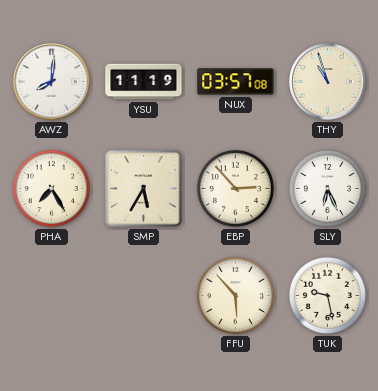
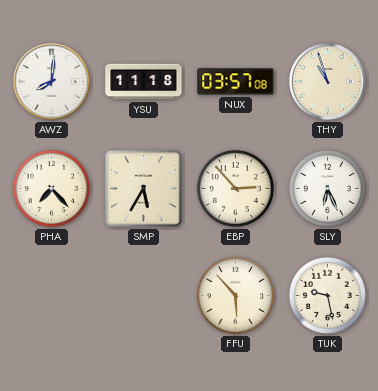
YSU: 11:19 -> 11:18
PHA: 7:25 -> 7:23
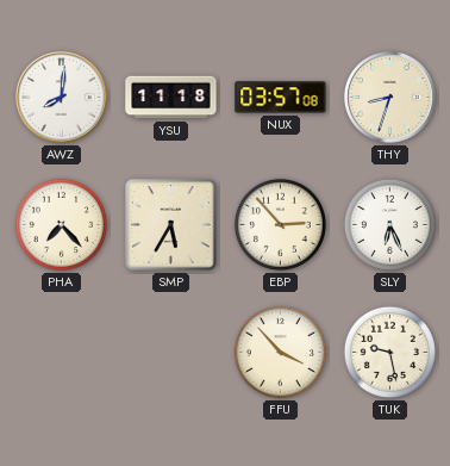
THY: 10:57 -> 8:33
FFU: 5:53 -> 3:53
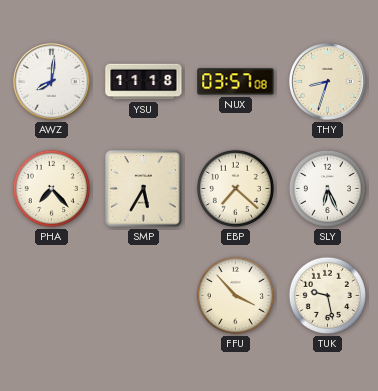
EBP: 2:53 -> 7:22
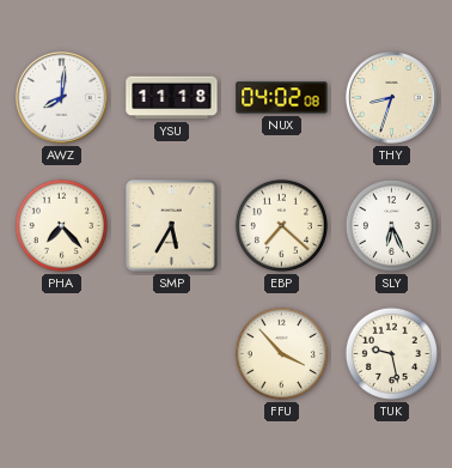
NUX: 03:57 -> 04:02
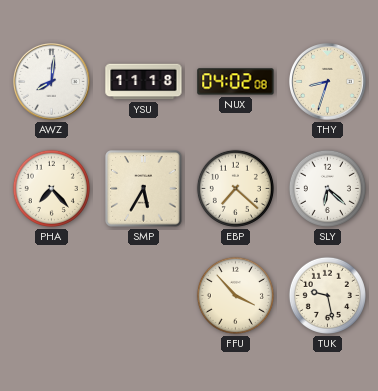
SLY: 6:26 -> 6:22
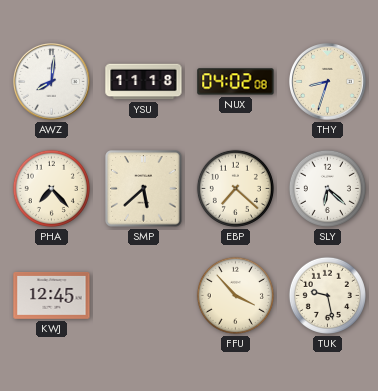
SMP: 5:35 -> 5:38
KWJ: none -> 12:45
